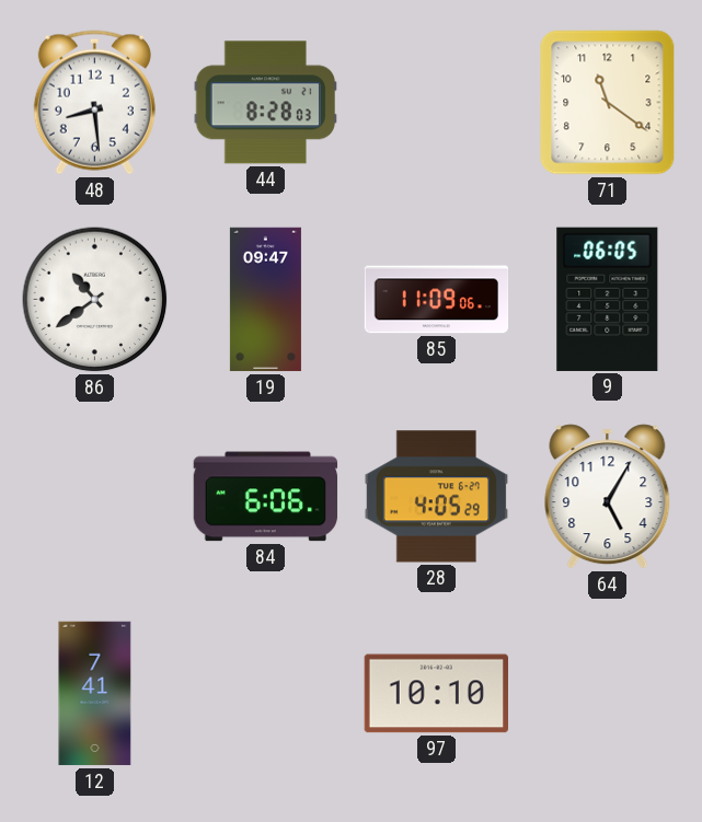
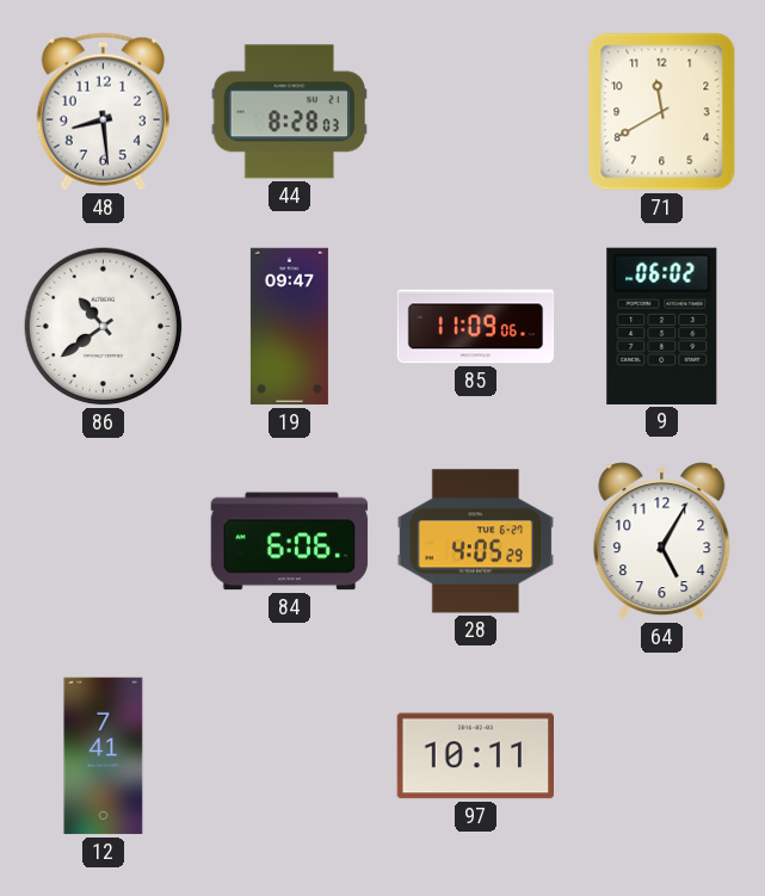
71: 11:21 -> 11:40
9: 06:05 -> 06:02
97: 10:10 -> 10:11
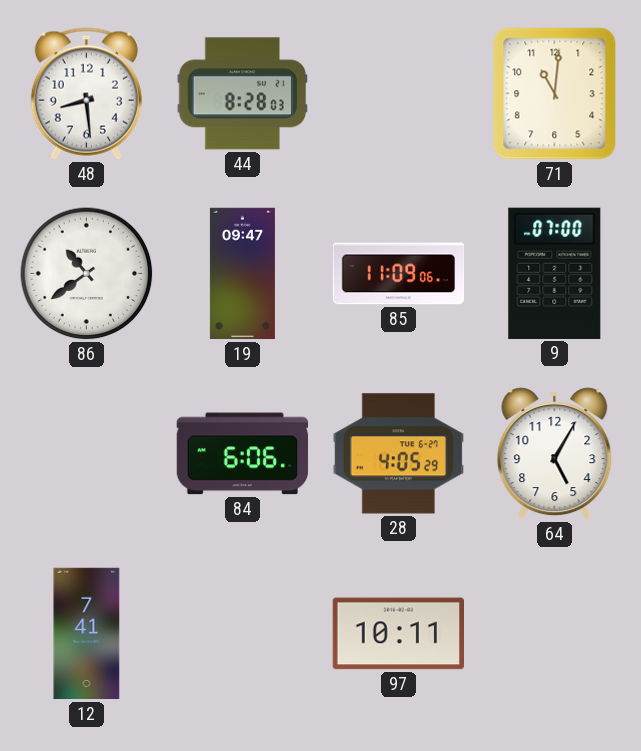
71: 11:40 -> 11:01
9: 06:02 -> 07:00
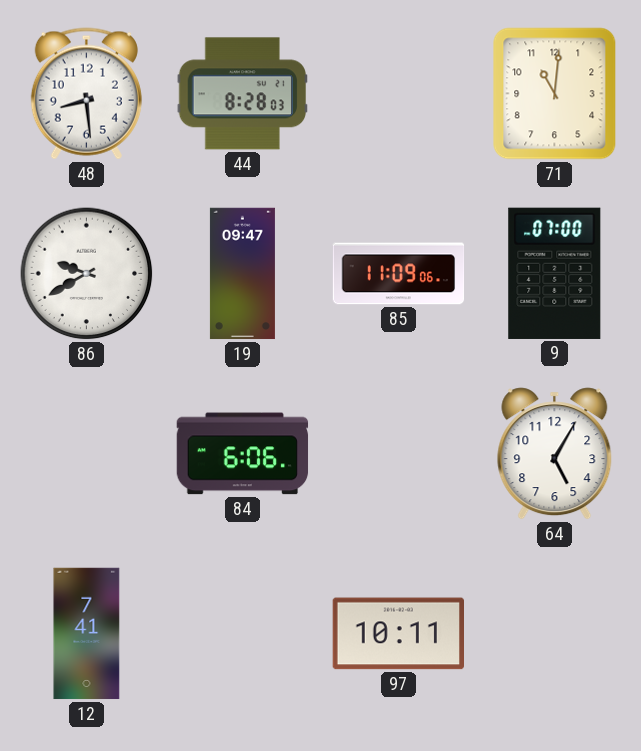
86: 10:39 -> 9:40
28: 4:05 -> none
